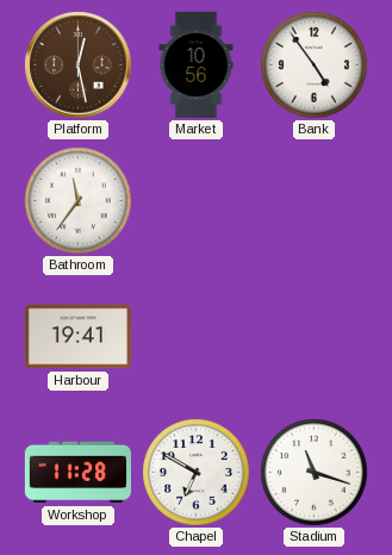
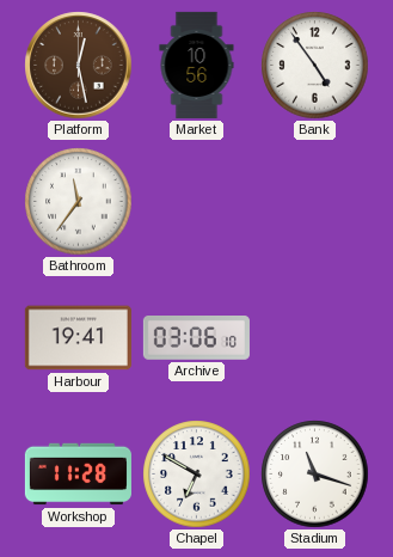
Archive: none -> 03:06
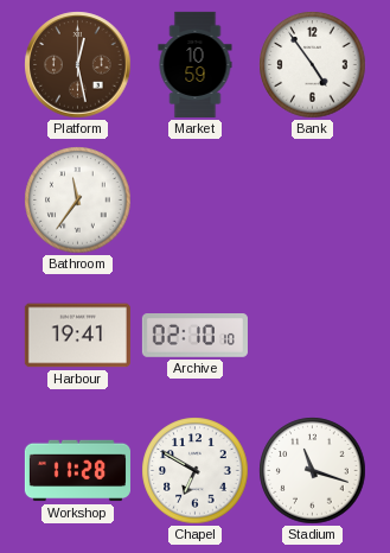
Market: 10:56 -> 10:59
Archive: 03:06 -> 02:10
